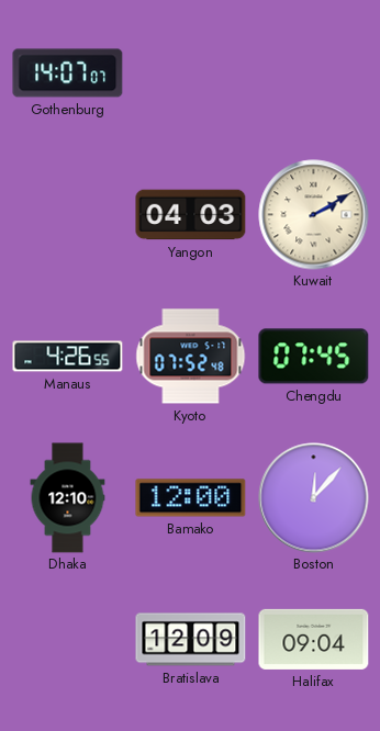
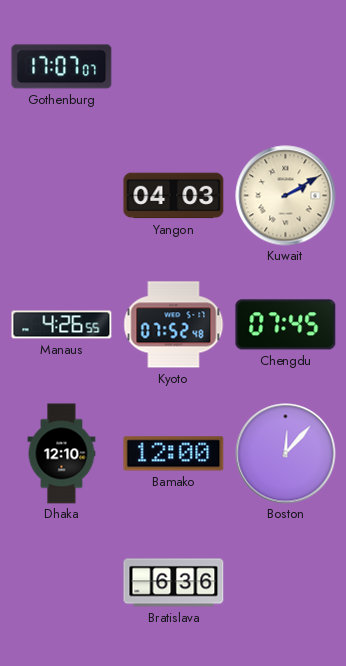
Gothenburg: 14:07 -> 17:07
Bratislava: 12:09 -> 6:36
Halifax: 09:04 -> none
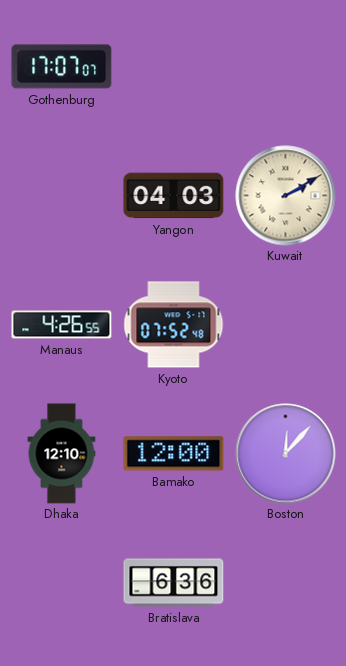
Chengdu: 07:45 -> none
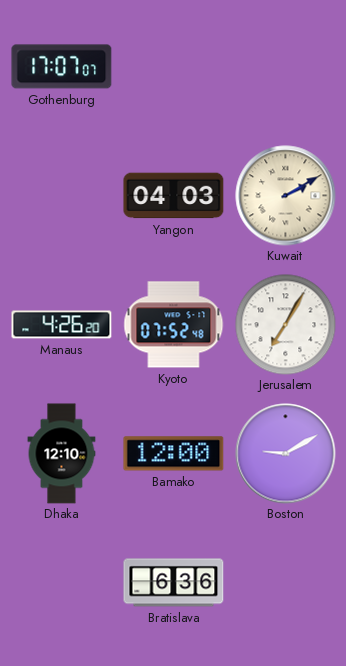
Manaus: 4:26:55 -> 4:26:20
Jerusalem: none -> 7:05
Boston: 12:07 -> 9:10
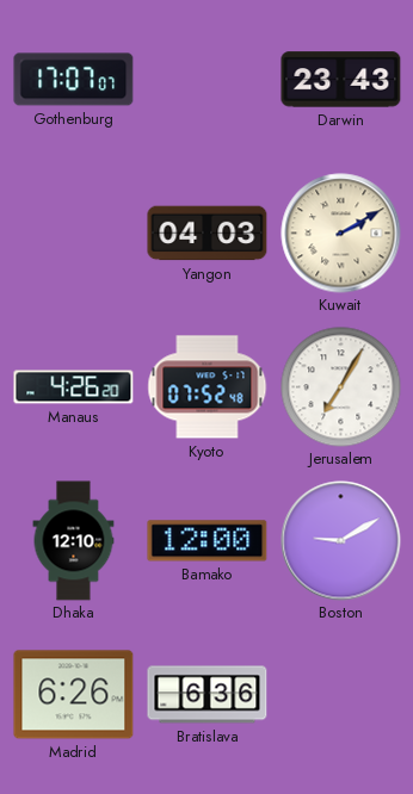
Darwin: none -> 23:43
Madrid: none -> 6:26
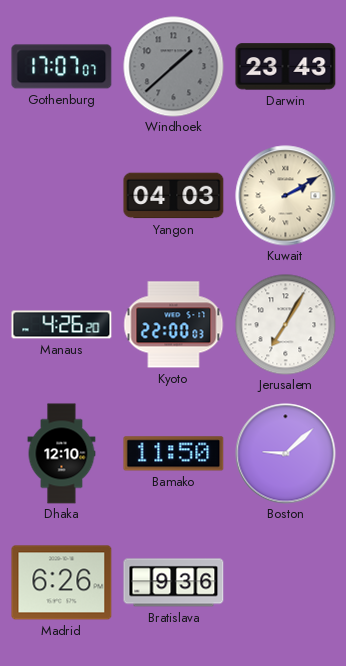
Windhoek: none -> 1:38
Kyoto: 07:52 -> 22:00
Bamako: 12:00 -> 11:50
Boston: 9:10 -> 9:08
Bratislava: 6:36 -> 9:36
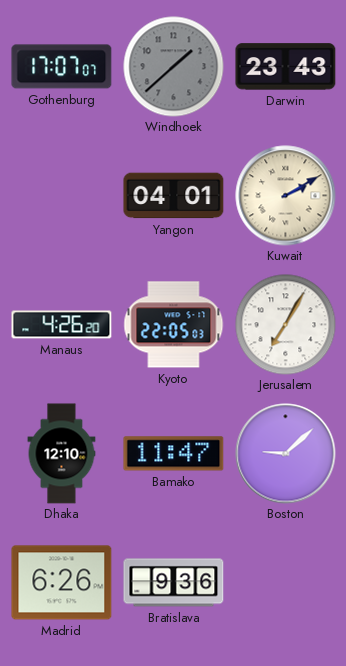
Yangon: 04:03 -> 04:01
Kyoto: 22:00 -> 22:05
Bamako: 11:50 -> 11:47
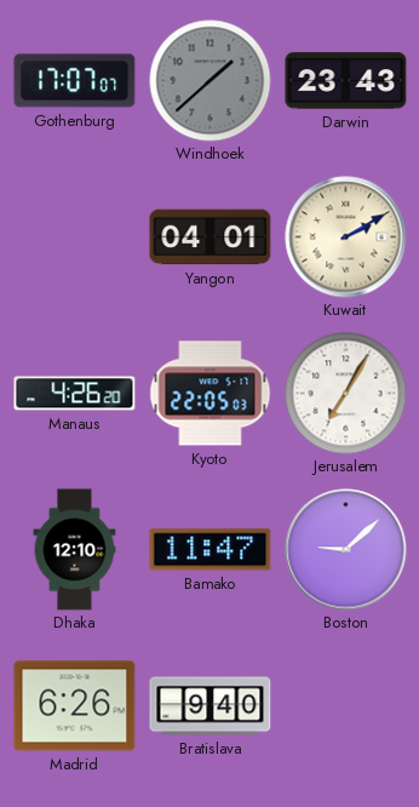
Bratislava: 9:36 -> 9:40
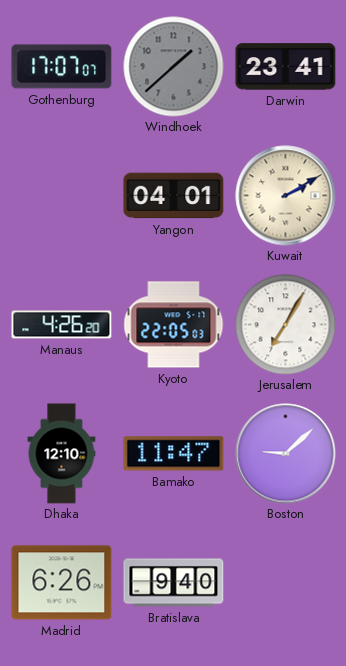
Darwin: 23:43 -> 23:41
